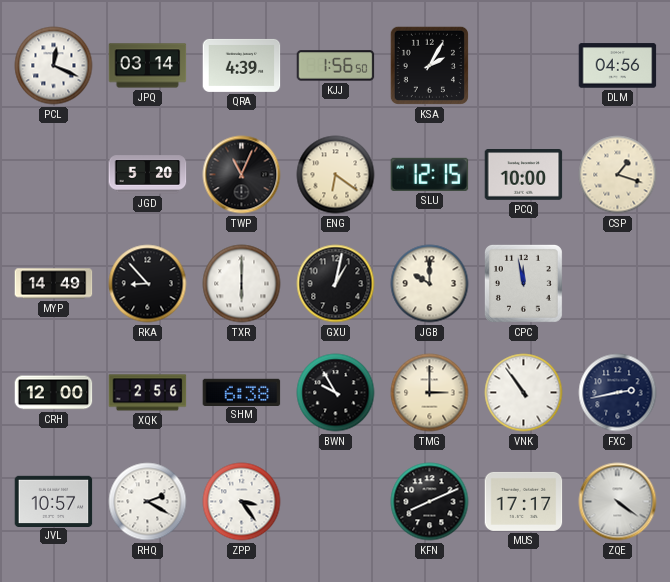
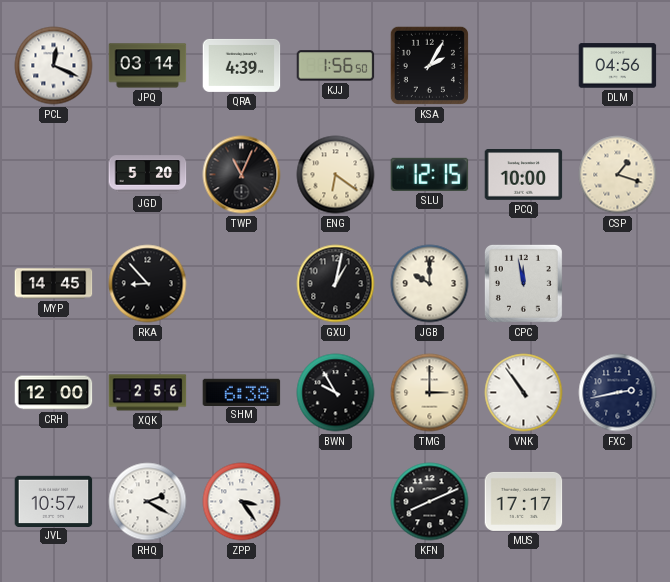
MYP: 14:49 -> 14:45
TXR: 6:00 -> none
ZQE: 4:21 -> none
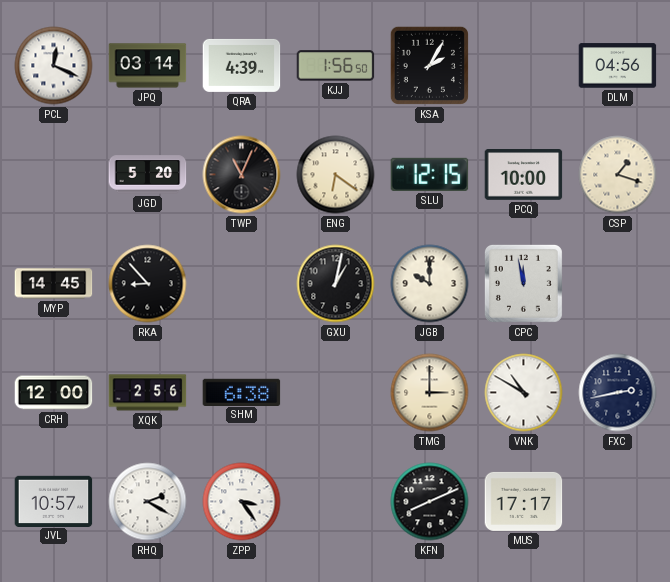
BWN: 9:55 -> none
VNK: 10:54 -> 10:50
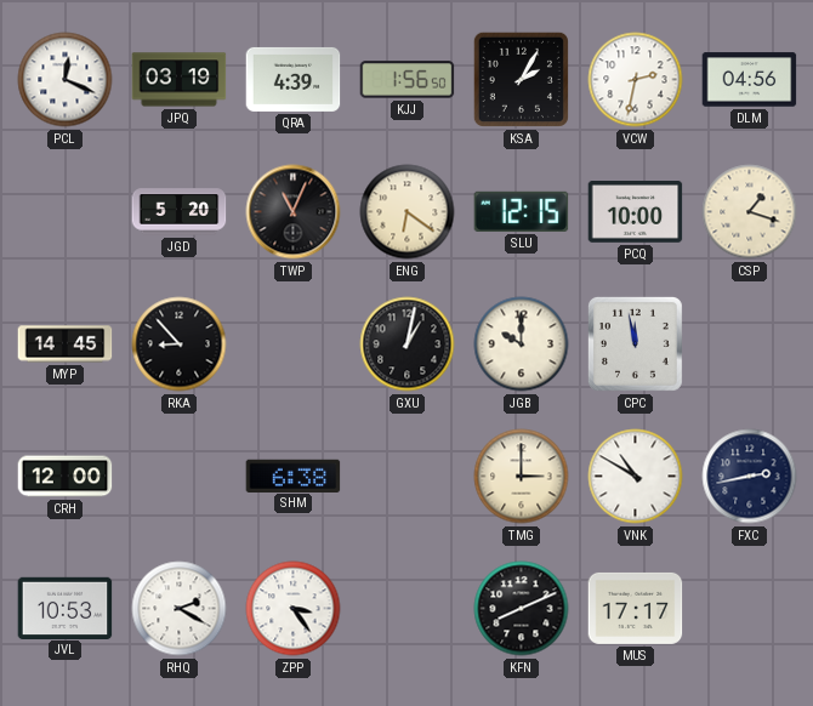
JPQ: 03:14 -> 03:19
VCW: none -> 2:32
XQK: 2:56 -> none
JVL: 10:57 -> 10:53
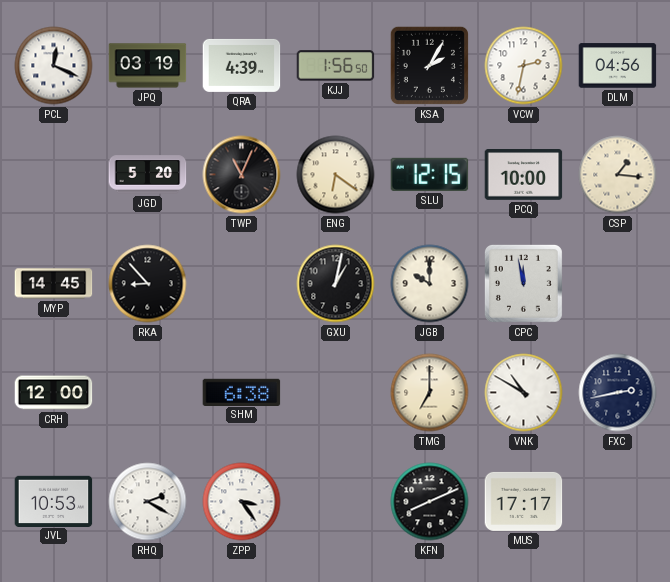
CSP: 1:18 -> 1:16
TMG: 3:00 -> 7:00
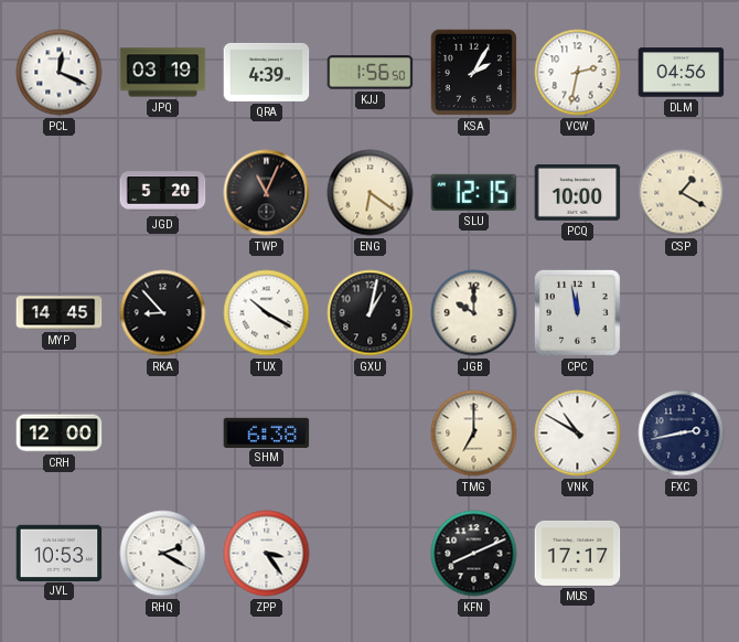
CSP: 1:16 -> 1:20
TUX: none -> 10:20
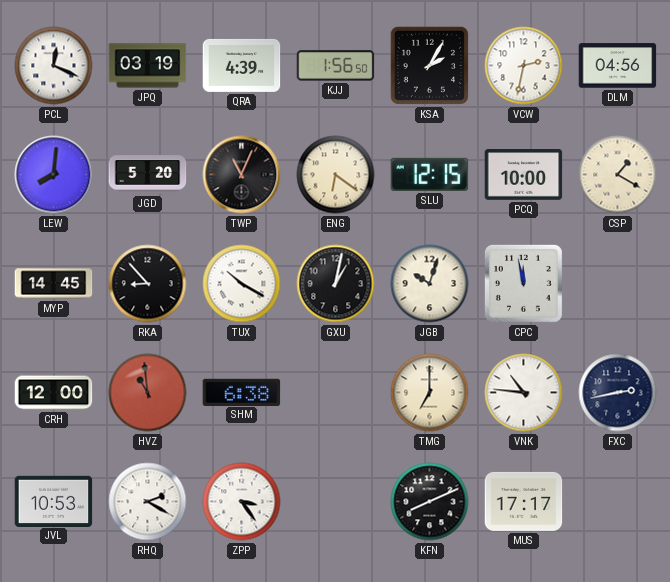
LEW: none -> 8:01
JGB: 10:00 -> 10:03
HVZ: none -> 10:59
VNK: 10:50 -> 10:46
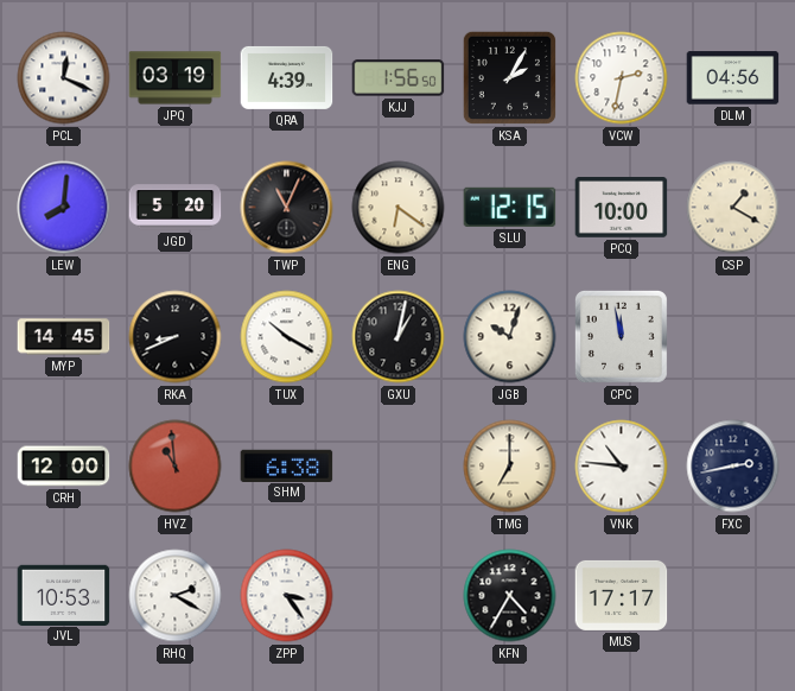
RKA: 8:53 -> 8:41
KFN: 8:11 -> 4:35
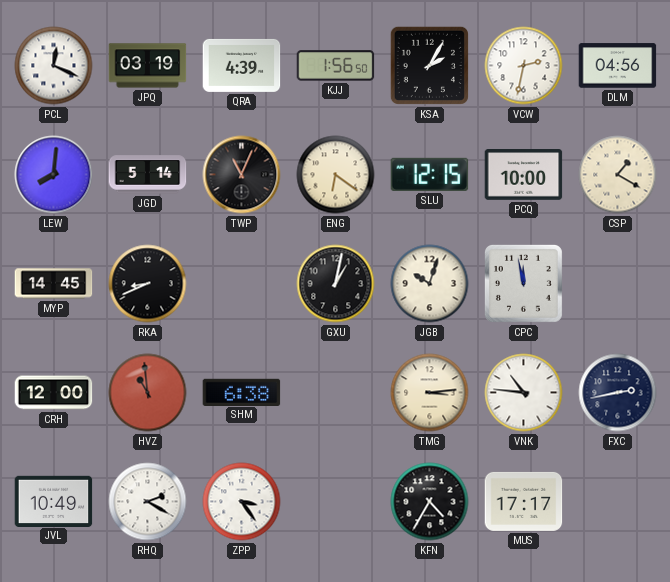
JGD: 5:20 -> 5:14
TUX: 10:20 -> none
TMG: 7:00 -> 3:14
JVL: 10:53 -> 10:49
